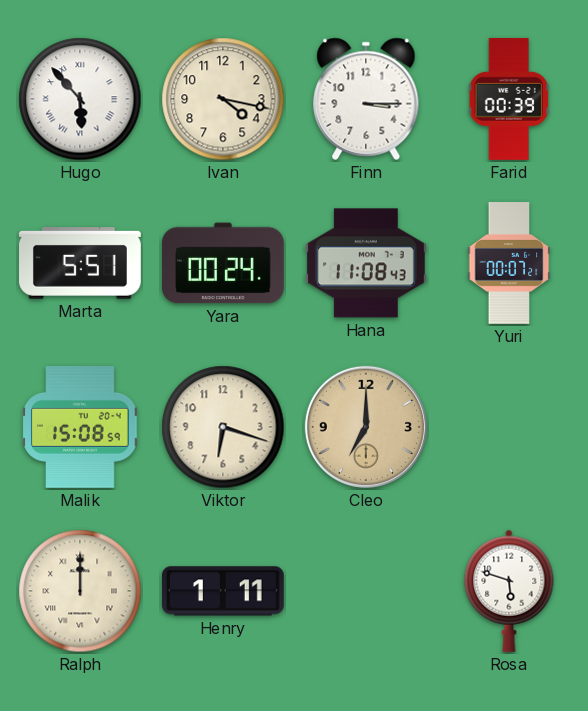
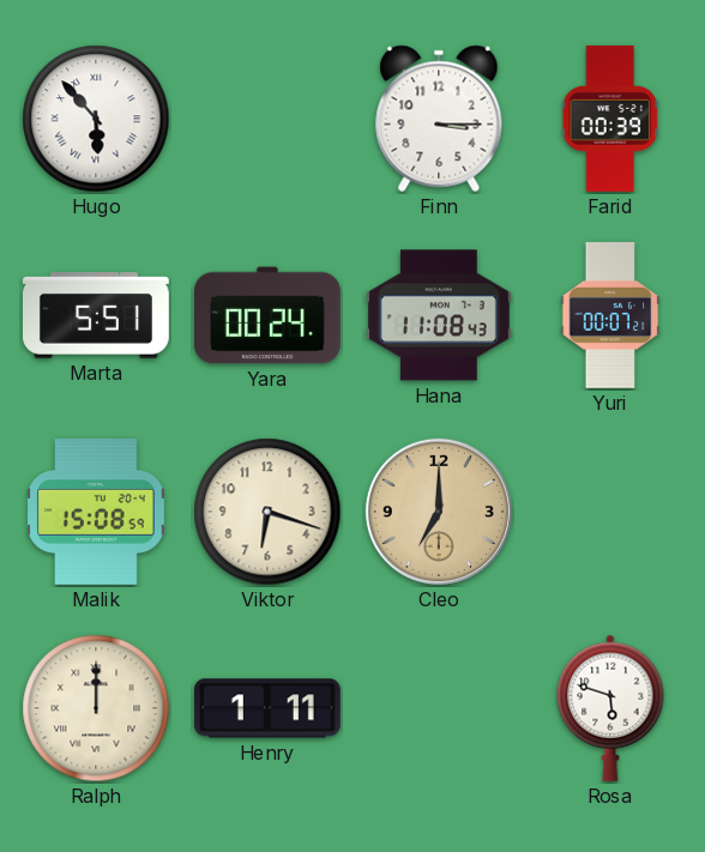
Ivan: 4:17 -> none
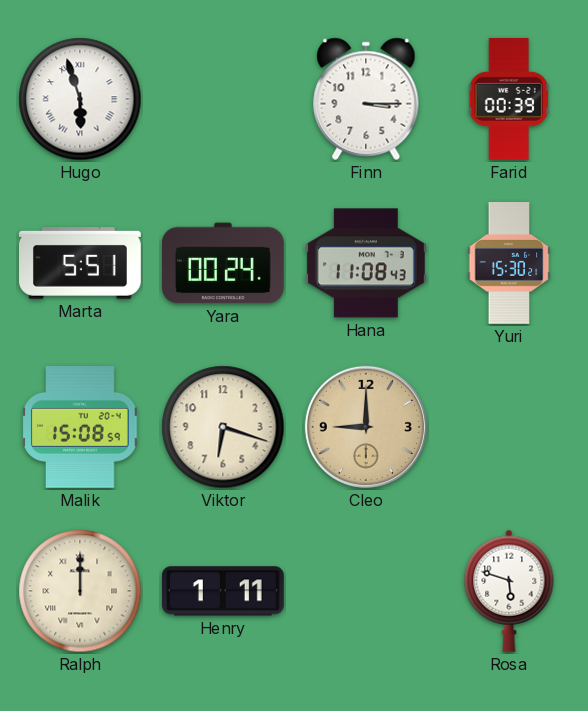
Hugo: 5:53 -> 5:57
Yuri: 00:07 -> 15:30
Cleo: 7:00 -> 9:00
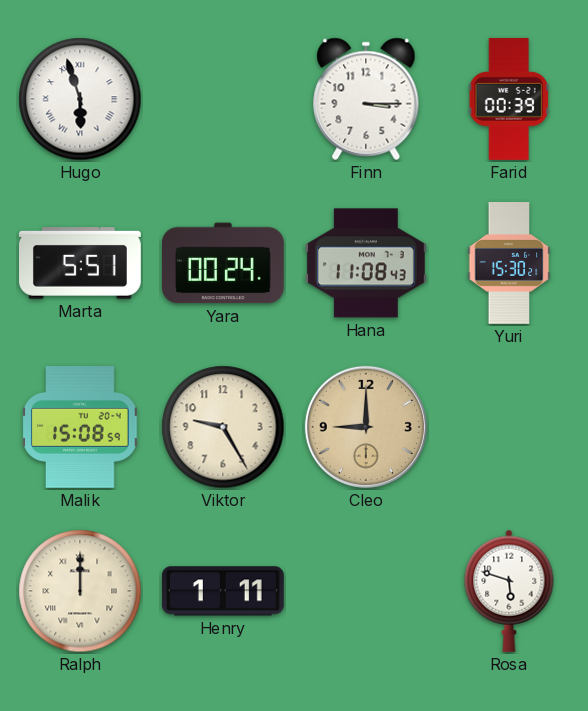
Viktor: 6:18 -> 9:25
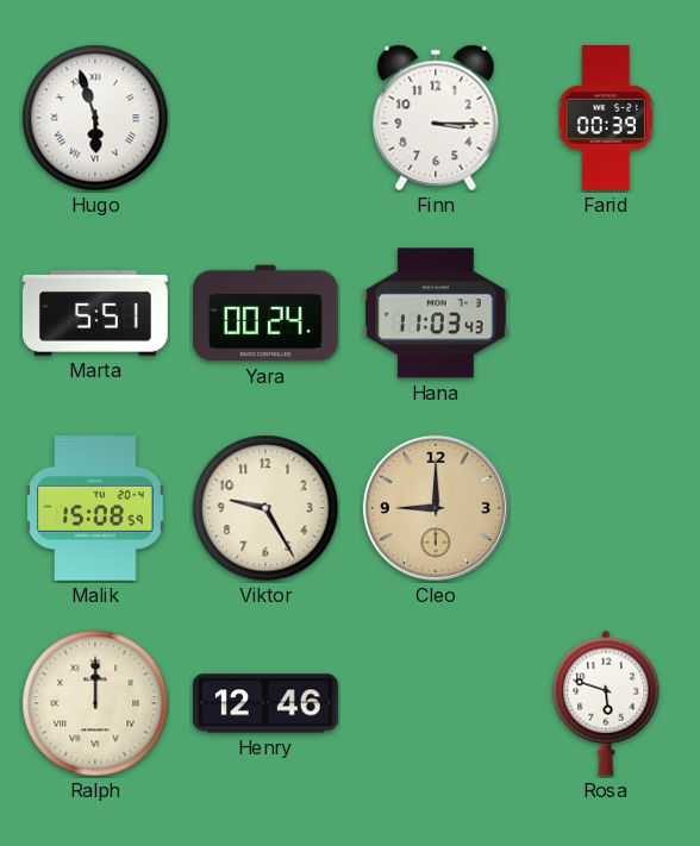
Hana: 11:08 -> 11:03
Yuri: 15:30 -> none
Henry: 1:11 -> 12:46
